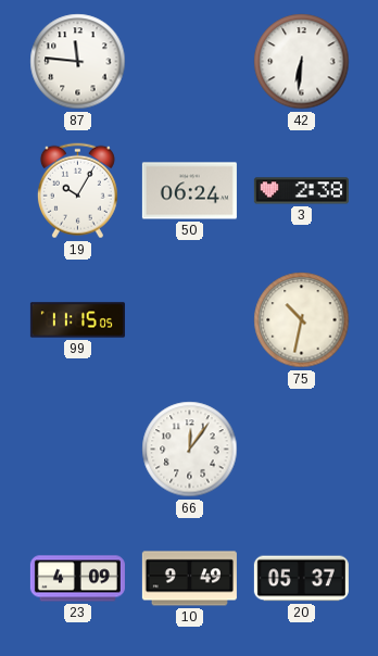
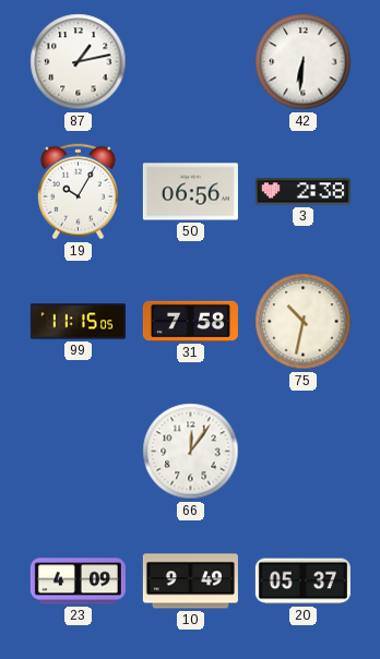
87: 11:46 -> 1:13
50: 06:24 -> 06:56
31: none -> 7:58
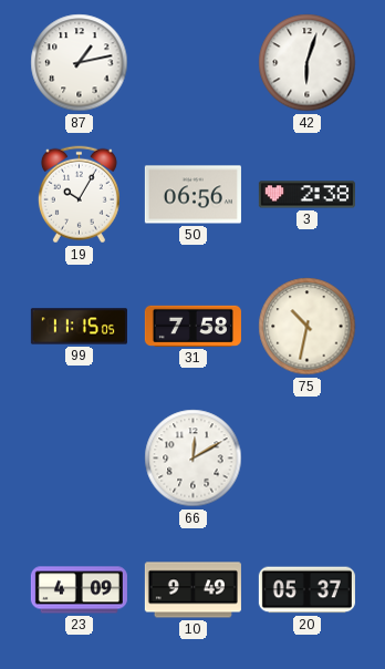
42: 6:31 -> 6:03
66: 12:06 -> 12:10
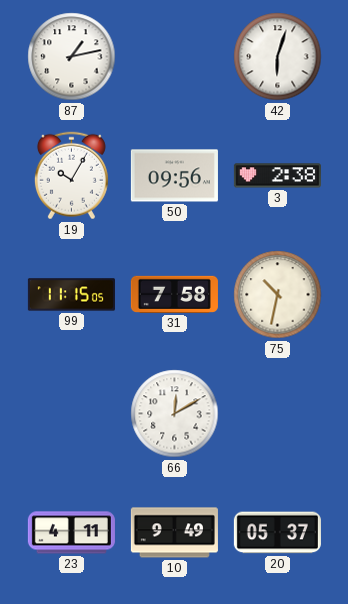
50: 06:56 -> 09:56
23: 4:09 -> 4:11
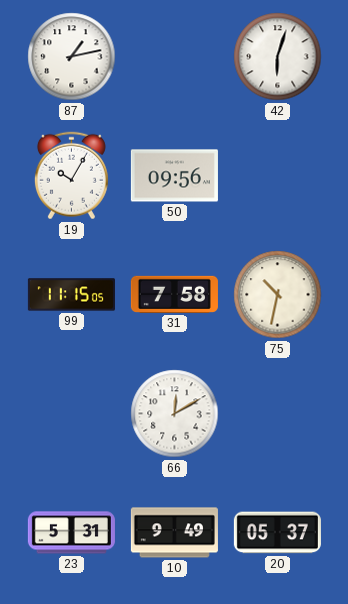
3: 2:38 -> none
23: 4:11 -> 5:31
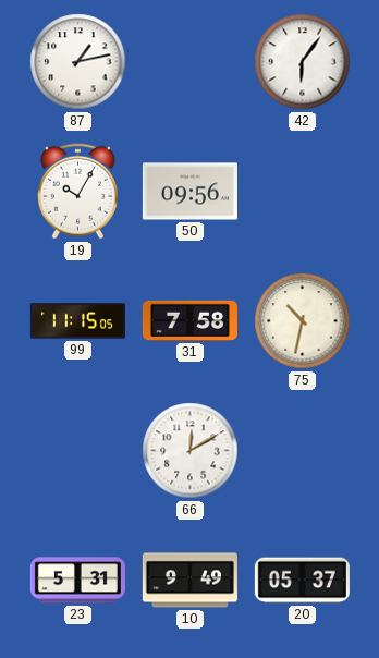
42: 6:03 -> 6:06
